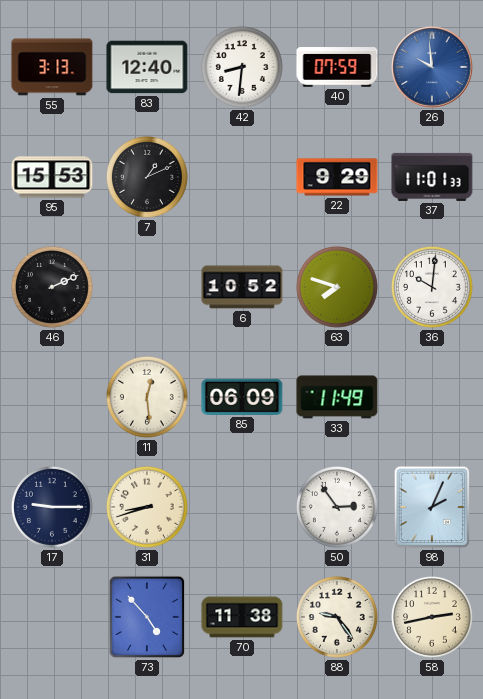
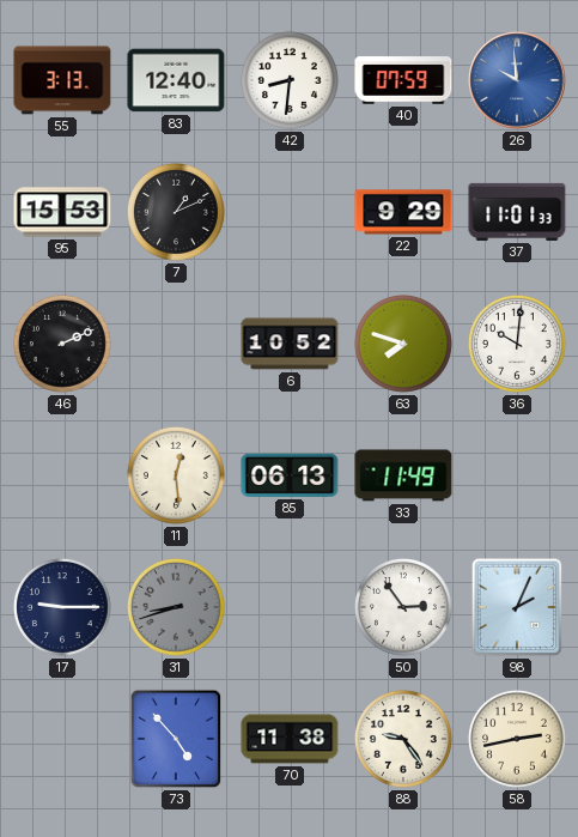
85: 06:09 -> 06:13
31 dial: cream -> grey
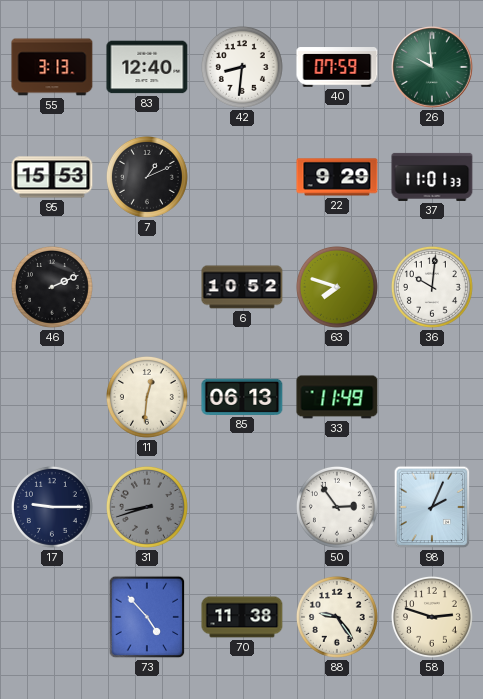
26 dial: blue -> green
11: 12:29 -> 12:31
58: 2:43 -> 2:48
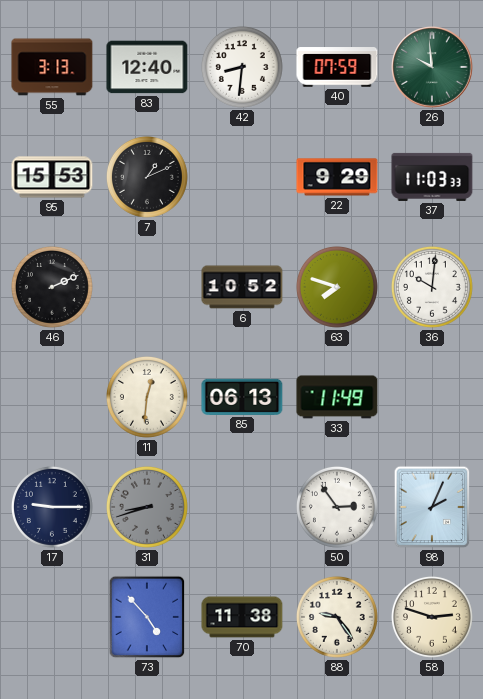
37: 11:01 -> 11:03
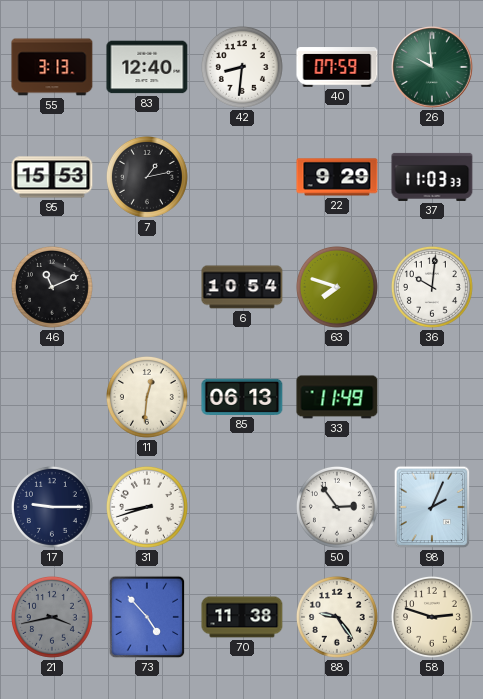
7: 1:11 -> 1:13
46: 2:11 -> 11:11
6: 10:52 -> 10:54
31 dial: grey -> white
21: none -> 3:43
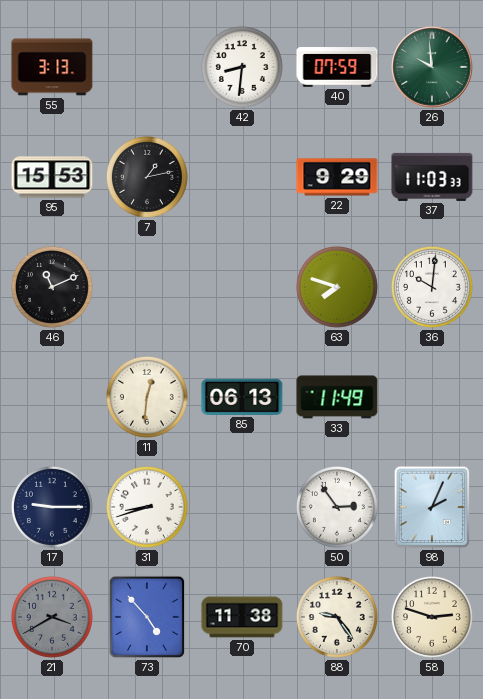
83: 12:40 -> none
6: 10:54 -> none
21: 3:43 -> 3:40
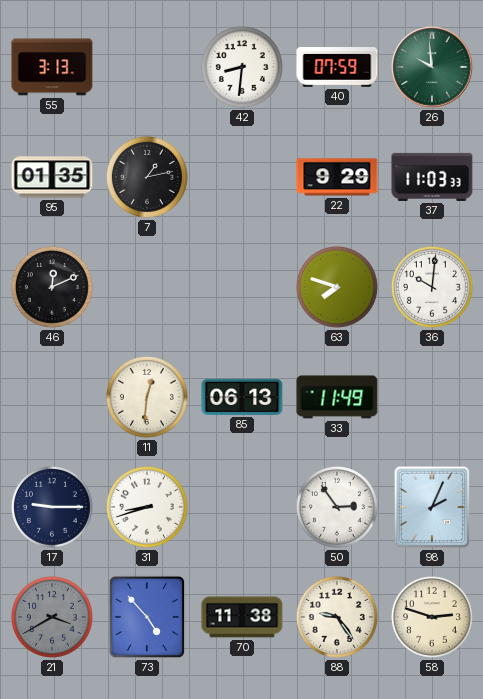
95: 15:53 -> 01:35
46: 11:11 -> 12:11
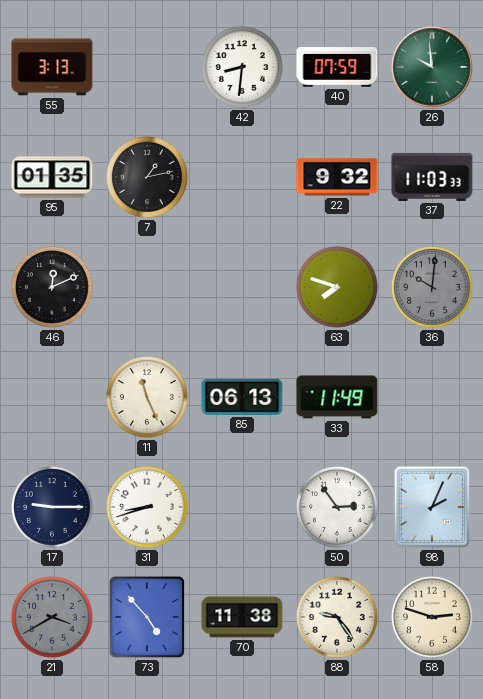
22: 9:29 -> 9:32
36 dial: white -> grey
11: 12:31 -> 11:26
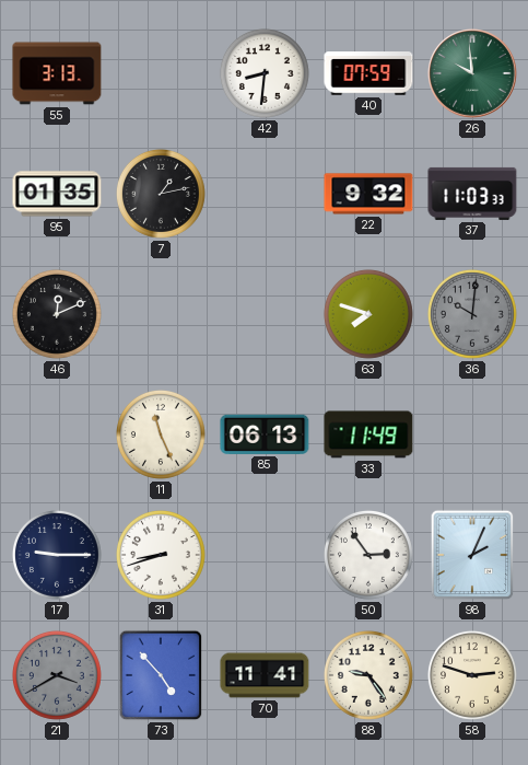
70: 11:38 -> 11:41
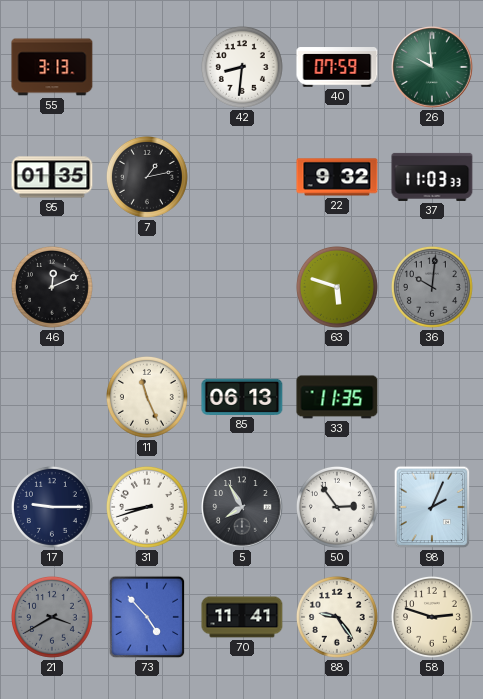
63: 7:48 -> 5:48
33: 11:49 -> 11:35
5: none -> 7:55
